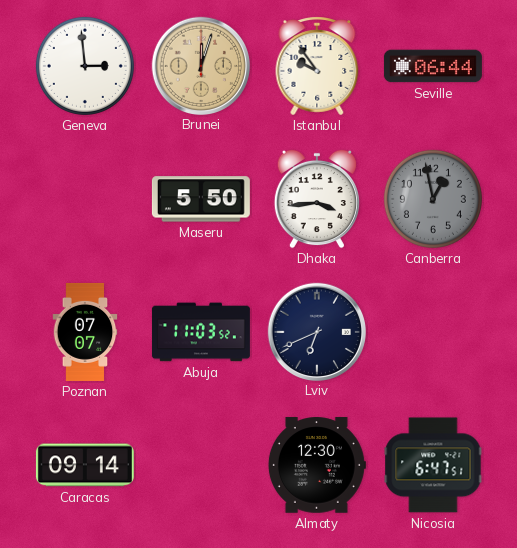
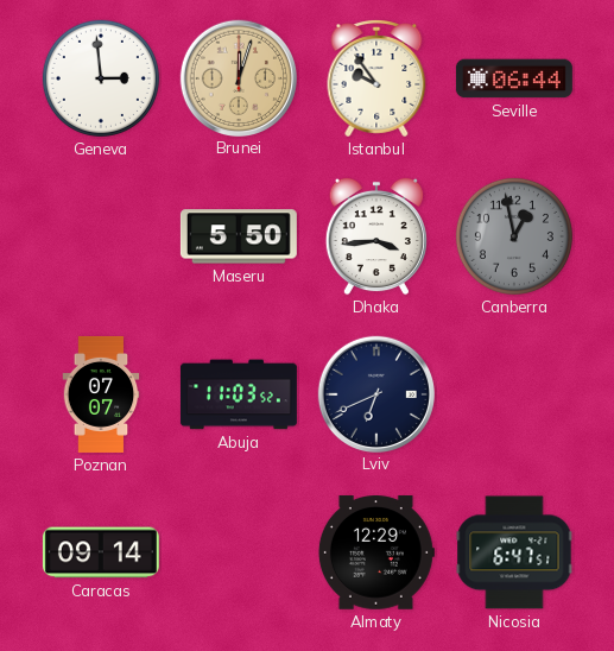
Almaty: 12:30 -> 12:29
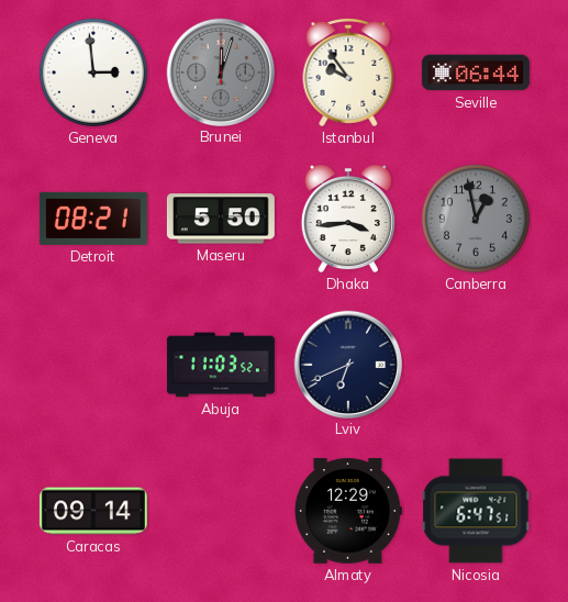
Brunei dial: champagne -> grey
Detroit: none -> 08:21
Poznan: 07:07 -> none
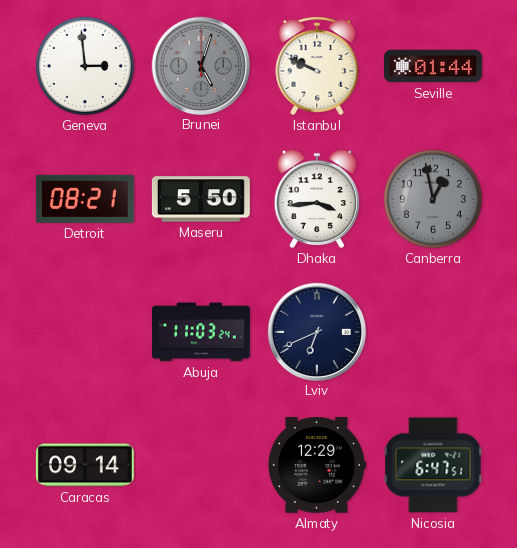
Brunei: 12:03 -> 5:03
Istanbul: 9:54 -> 9:49
Seville: 06:44 -> 01:44
Abuja: 11:03:52 -> 11:03:24
